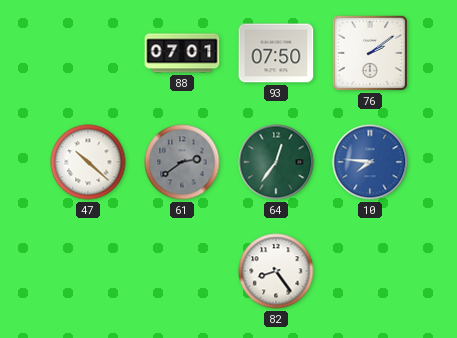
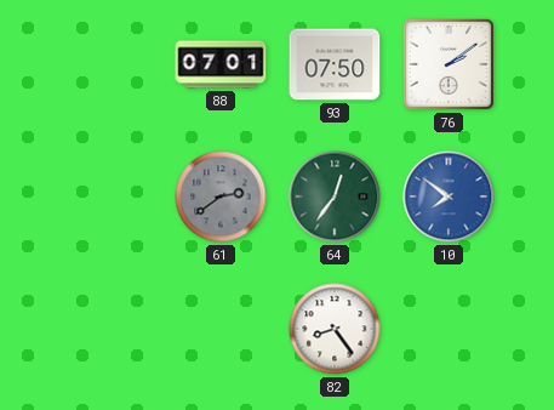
47: 10:22 -> none
10: 7:46 -> 7:51
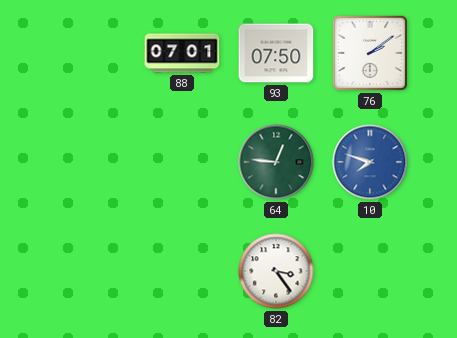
61: 2:39 -> none
64: 12:36 -> 12:46
10: 7:51 -> 7:48
82: 8:24 -> 3:24
